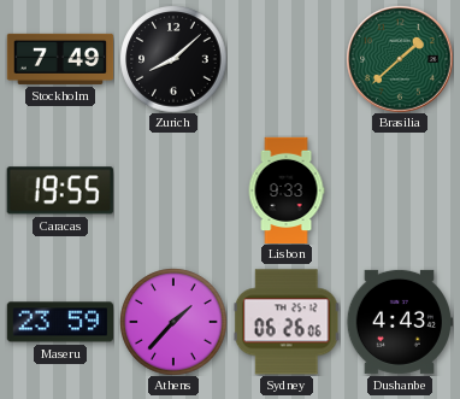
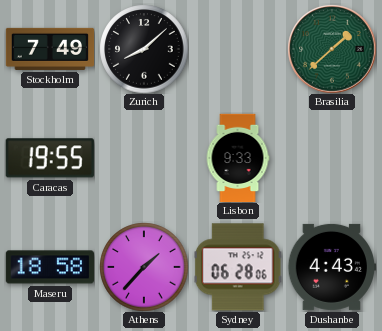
Maseru: 23:59 -> 18:58
Sydney: 06:26 -> 06:28
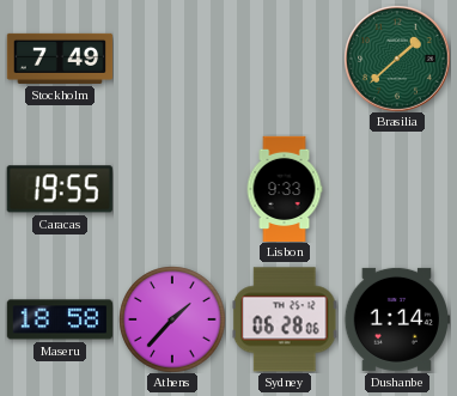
Zurich: 8:08 -> none
Dushanbe: 4:43 -> 1:14
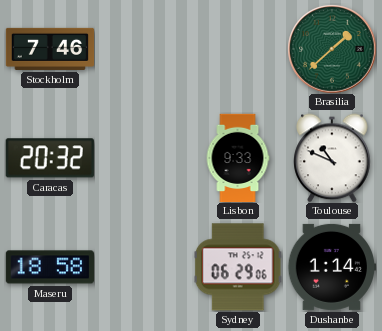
Stockholm: 7:49 -> 7:46
Caracas: 19:55 -> 20:32
Toulouse: none -> 10:49
Athens: 1:37 -> none
Sydney: 06:28 -> 06:29
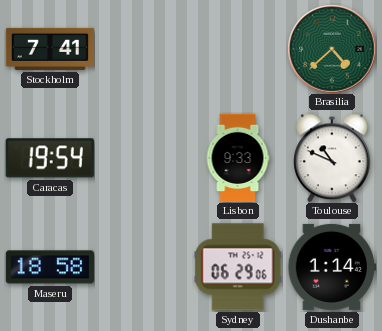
Stockholm: 7:46 -> 7:41
Brasilia: 1:38 -> 4:38
Caracas: 20:32 -> 19:54
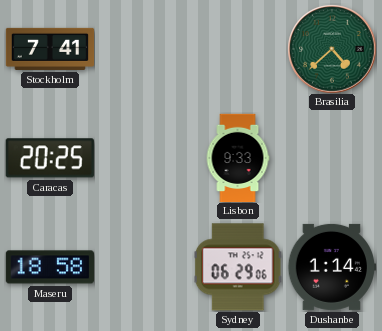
Caracas: 19:54 -> 20:25
Toulouse: 10:49 -> none
